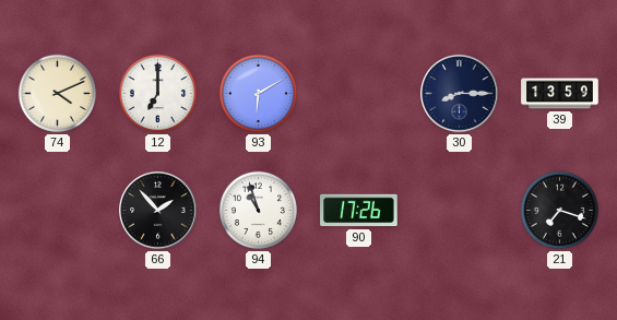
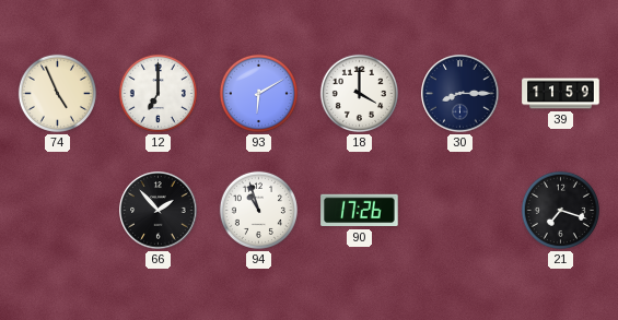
74: 4:11 -> 4:56
18: none -> 4:00
39: 13:59 -> 11:59
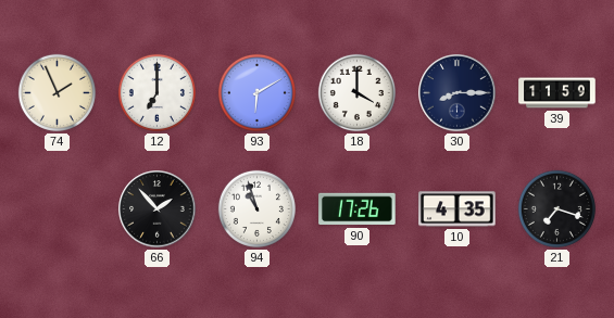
74: 4:56 -> 1:56
10: none -> 4:35
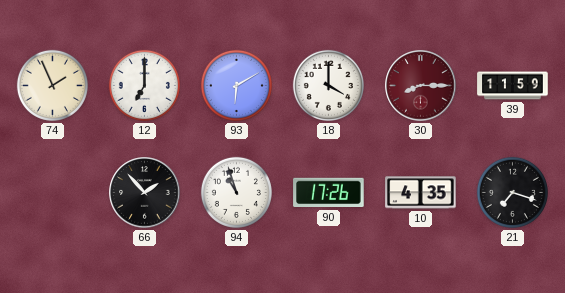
30 dial: navy -> burgundy
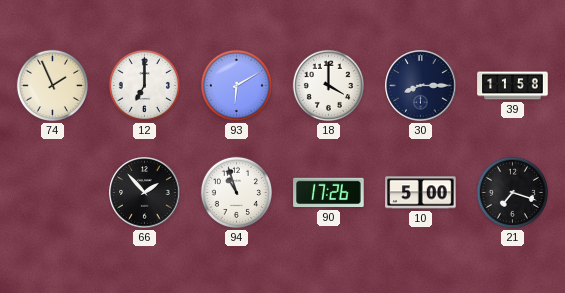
30 dial: burgundy -> navy
39: 11:59 -> 11:58
10: 4:35 -> 5:00
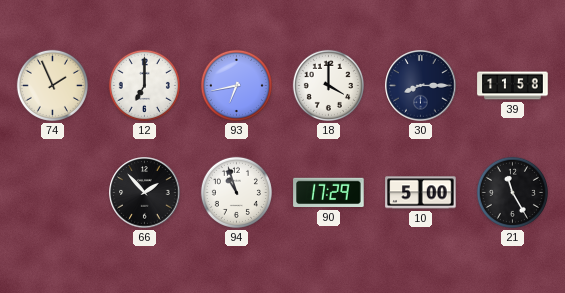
93: 6:10 -> 6:43
90: 17:26 -> 17:29
21: 7:18 -> 11:25
